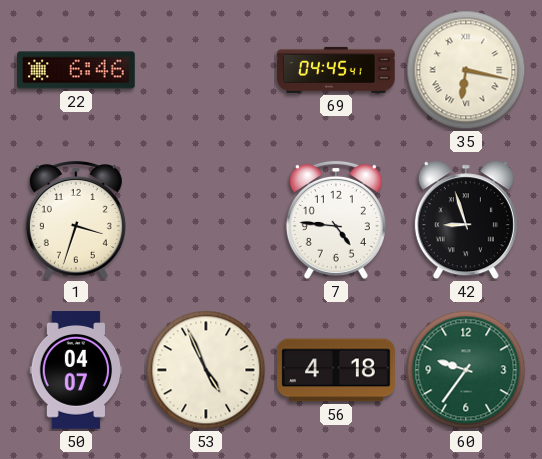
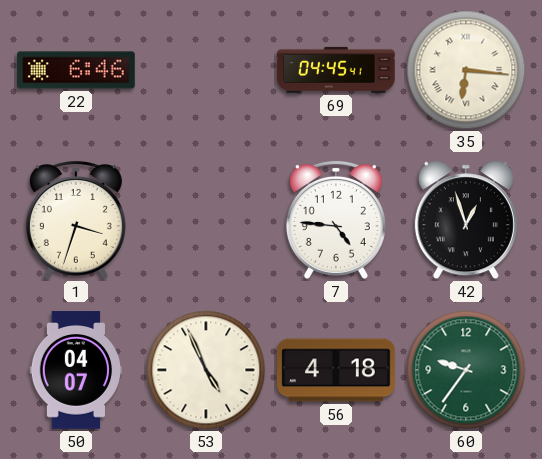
35: 6:17 -> 6:16
42: 8:57 -> 12:57
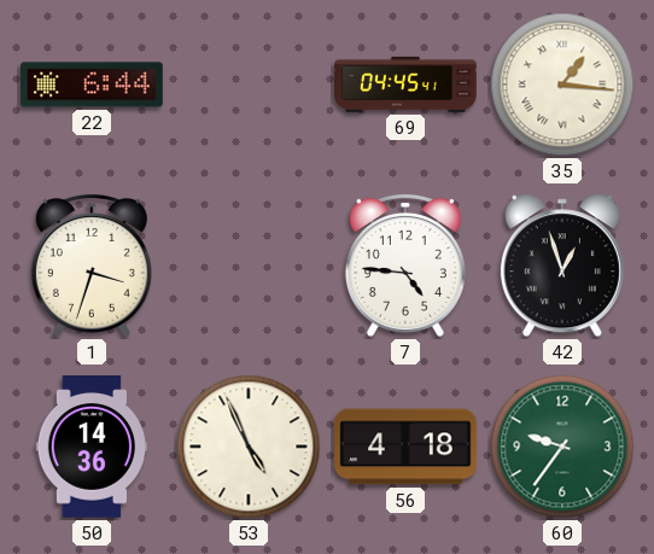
22: 6:46 -> 6:44
35: 6:16 -> 1:16
50: 04:07 -> 14:36
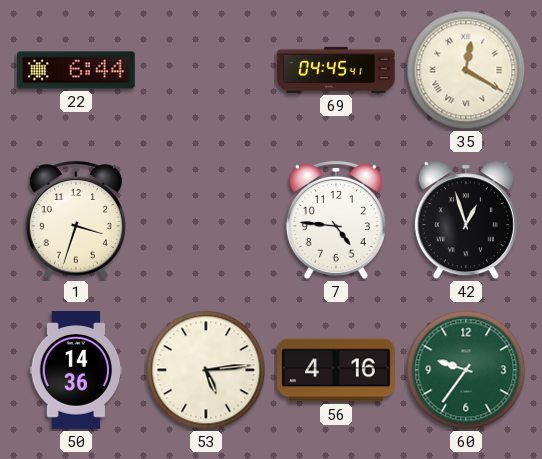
35: 1:16 -> 12:20
53: 4:56 -> 5:14
56: 4:18 -> 4:16
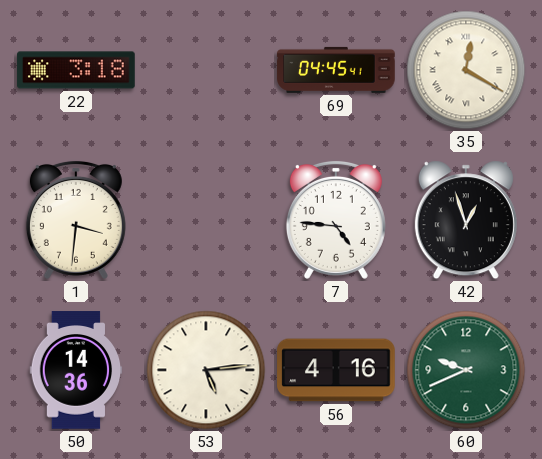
22: 6:44 -> 3:18
1: 3:33 -> 3:31
60: 9:36 -> 9:41
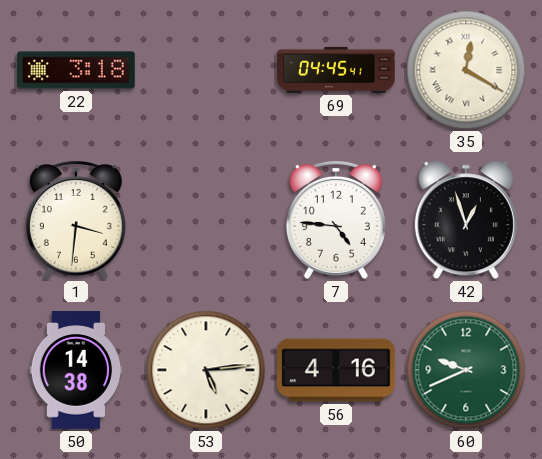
50: 14:36 -> 14:38
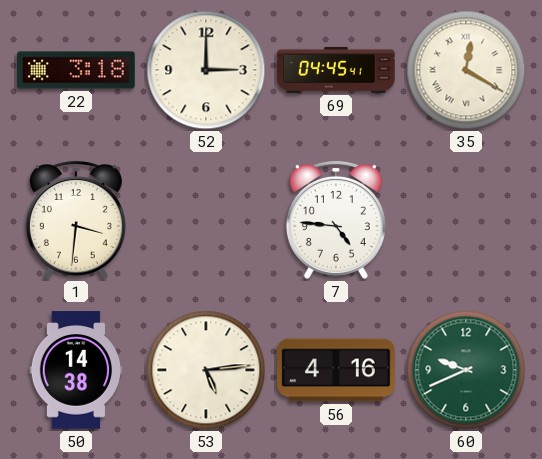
52: none -> 3:00
42: 12:57 -> none
